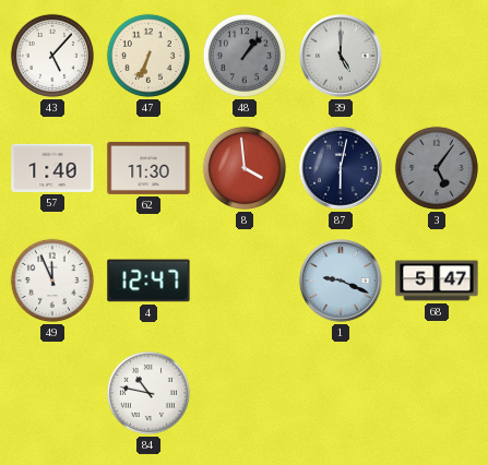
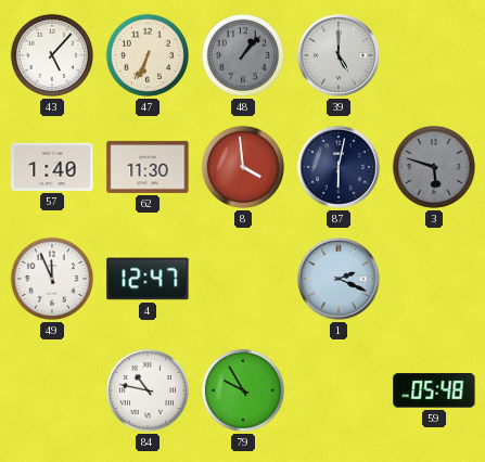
3: 5:06 -> 5:48
1: 9:19 -> 2:19
68: 5:47 -> none
79: none -> 9:55
59: none -> 05:48
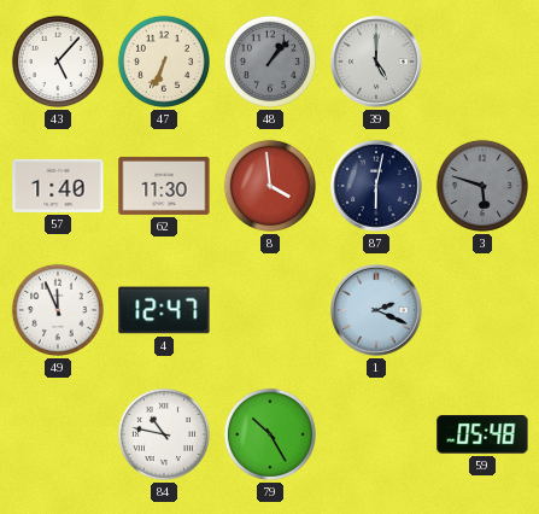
79: 9:55 -> 10:25
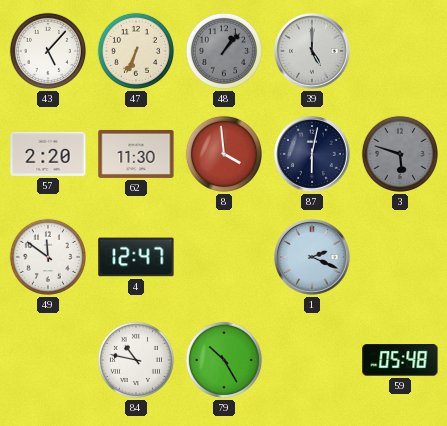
57: 1:40 -> 2:20
49: 11:56 -> 11:51
